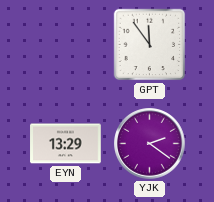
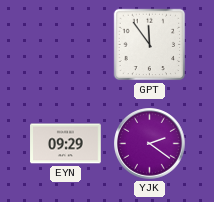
EYN: 13:29 -> 09:29
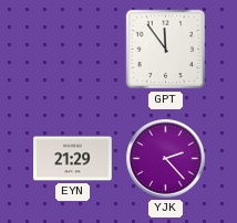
EYN: 09:29 -> 21:29
YJK: 2:21 -> 2:23
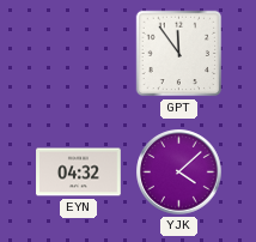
EYN: 21:29 -> 04:32
YJK: 2:23 -> 4:08
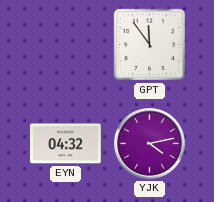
YJK: 4:08 -> 4:13
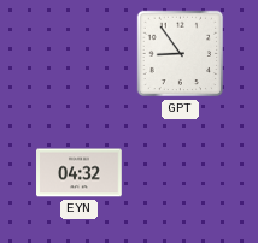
GPT: 11:54 -> 8:54
YJK: 4:13 -> none
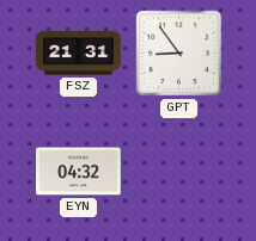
FSZ: none -> 21:31
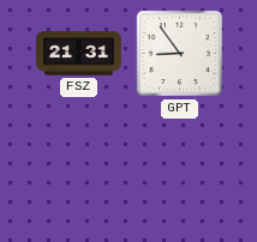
EYN: 04:32 -> none
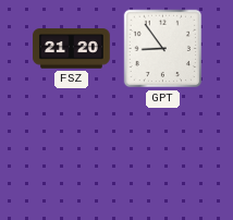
FSZ: 21:31 -> 21:20
